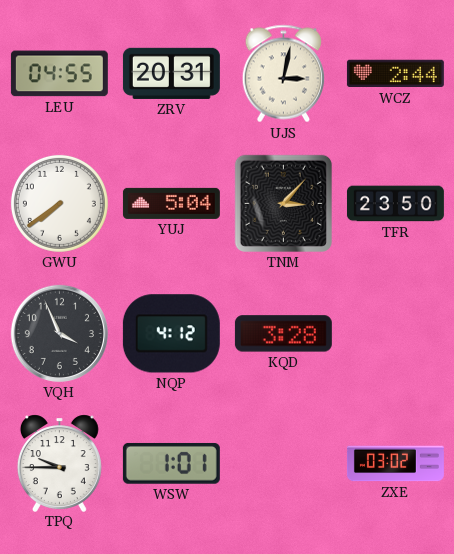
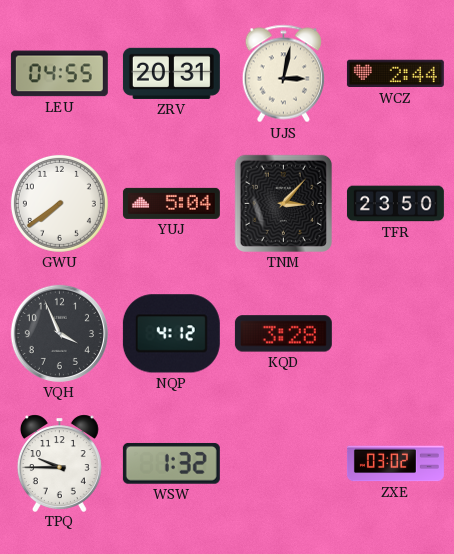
WSW: 1:01 -> 1:32
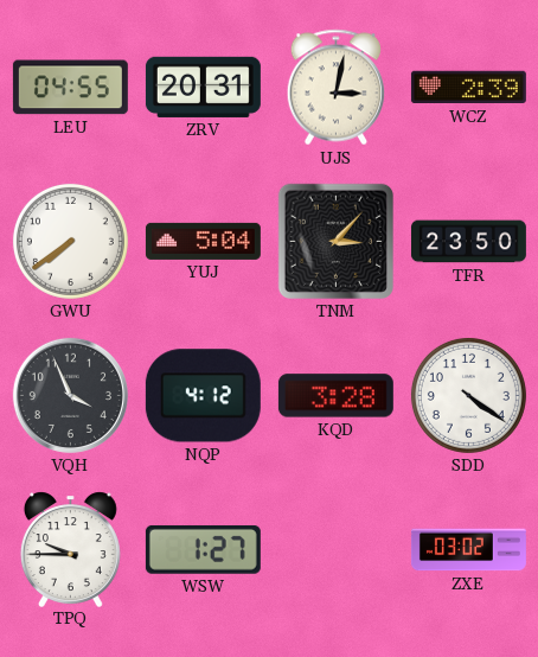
WCZ: 2:44 -> 2:39
SDD: none -> 4:21
WSW: 1:32 -> 1:27
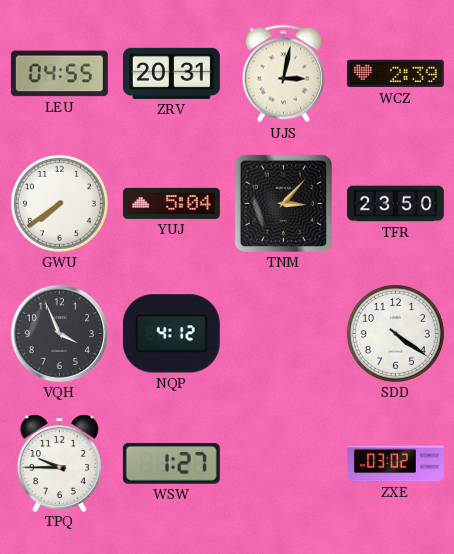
KQD: 3:28 -> none
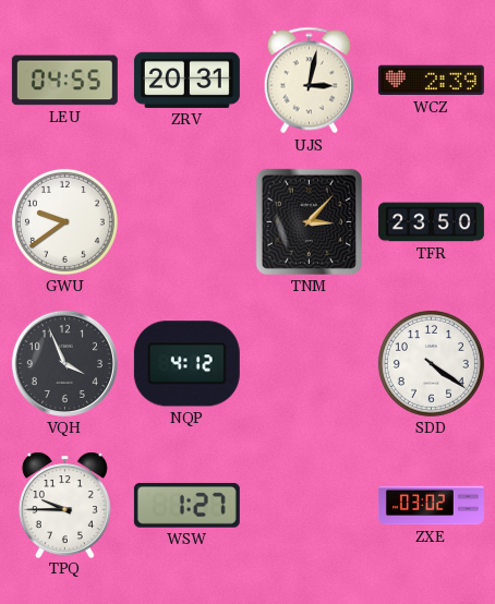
GWU: 7:39 -> 9:39
YUJ: 5:04 -> none
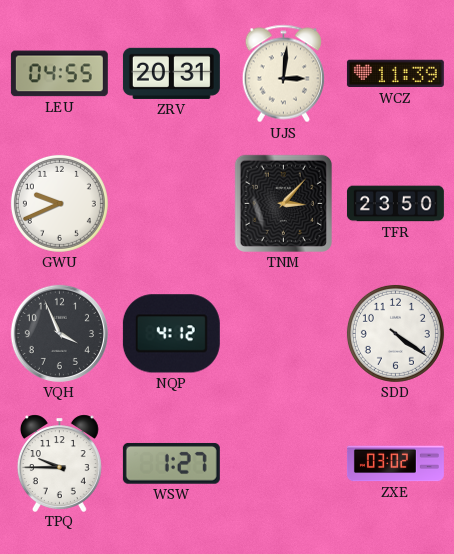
UJS: 3:02 -> 3:01
WCZ: 2:39 -> 11:39
GWU: 9:39 -> 9:41
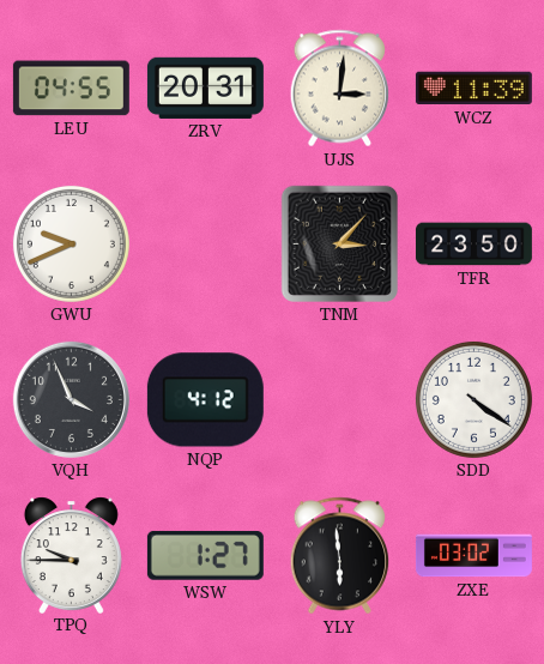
YLY: none -> 5:59
